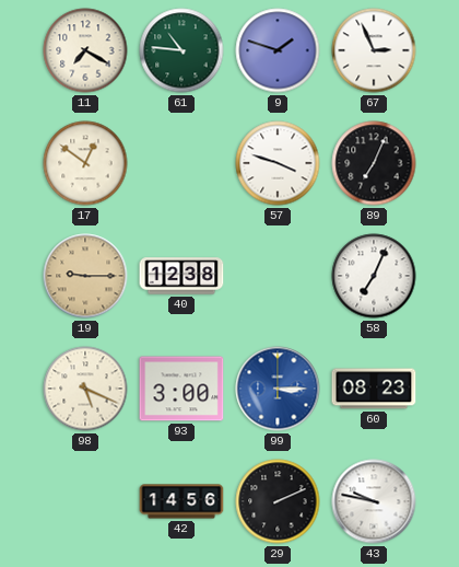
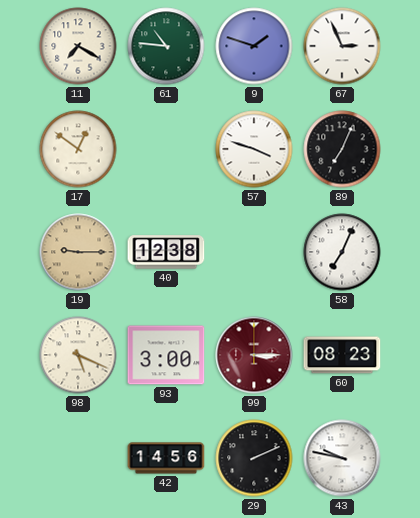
99 dial: blue -> burgundy
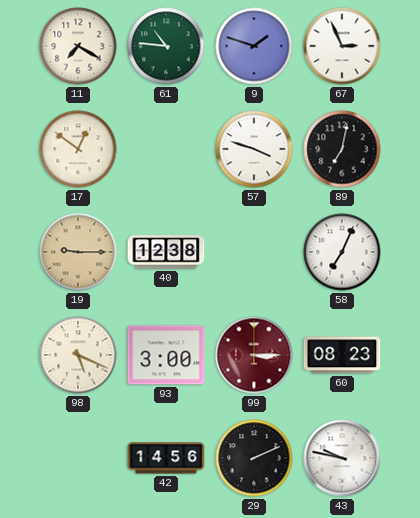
89: 7:04 -> 7:02
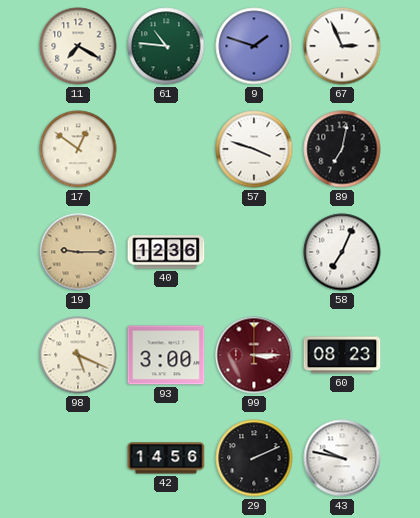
40: 12:38 -> 12:36
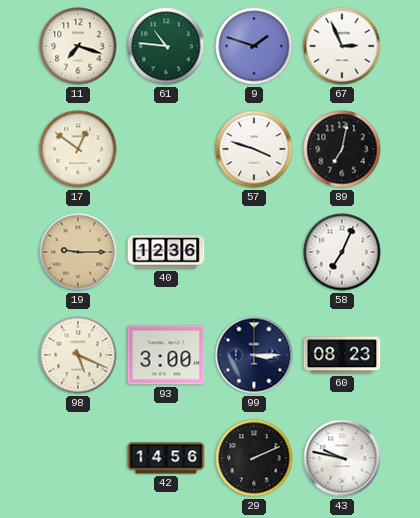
11: 7:20 -> 7:18
99 dial: burgundy -> navy
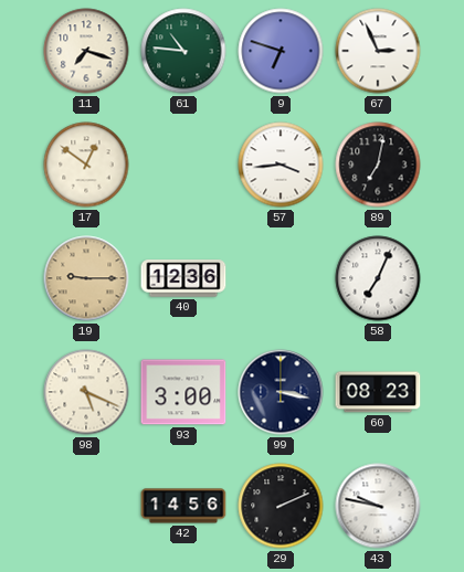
9: 1:48 -> 6:48
57: 3:48 -> 3:44
99: 3:15 -> 3:17
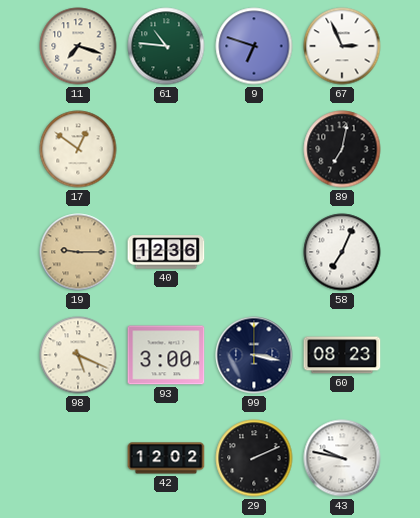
57: 3:44 -> none
42: 14:56 -> 12:02
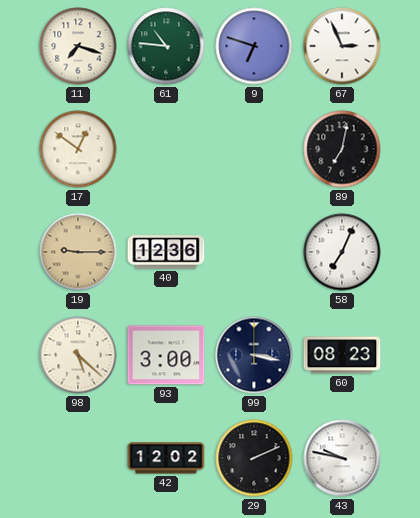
98: 5:19 -> 5:22
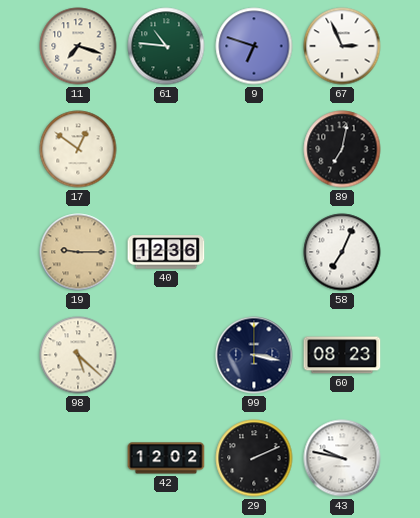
93: 3:00 -> none
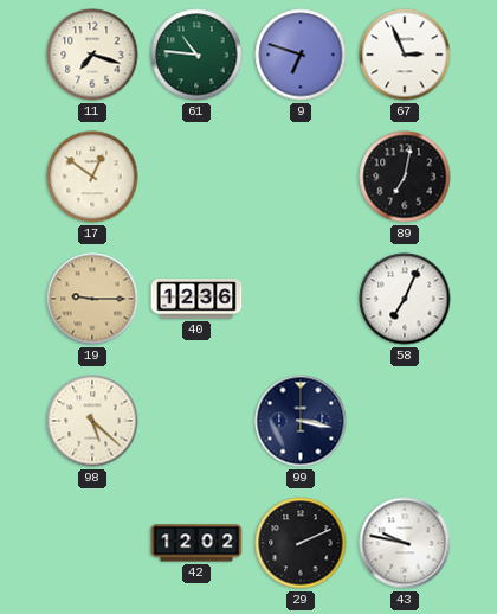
60: 08:23 -> none
